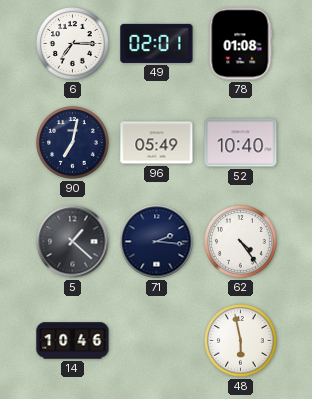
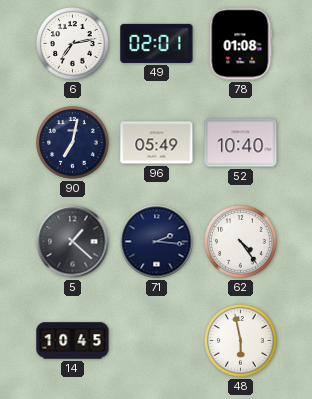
6: 7:15 -> 7:13
14: 10:46 -> 10:45
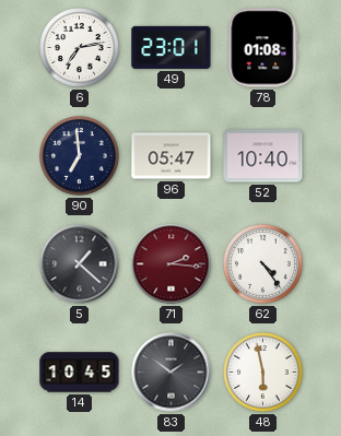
49: 02:01 -> 23:01
90: 7:02 -> 6:59
96: 05:49 -> 05:47
71 dial: navy -> burgundy
83: none -> 1:51
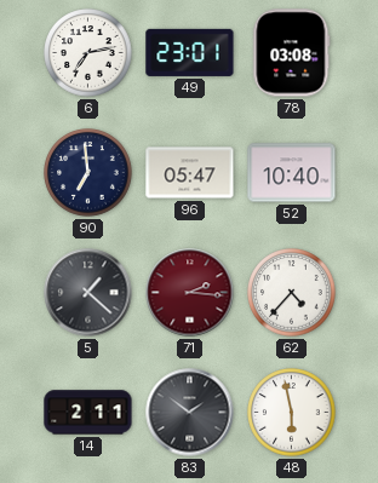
78: 01:08 -> 03:08
62: 4:24 -> 4:37
14: 10:45 -> 2:11
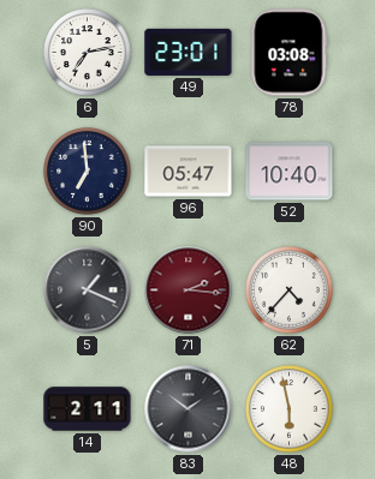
5: 1:22 -> 1:19
